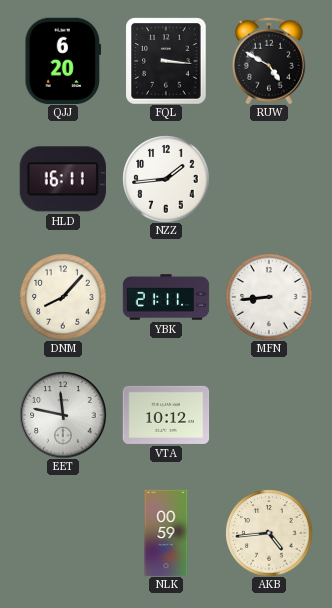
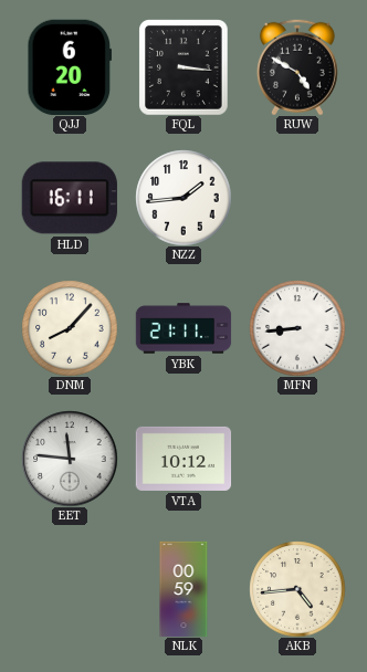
EET: 11:47 -> 11:46
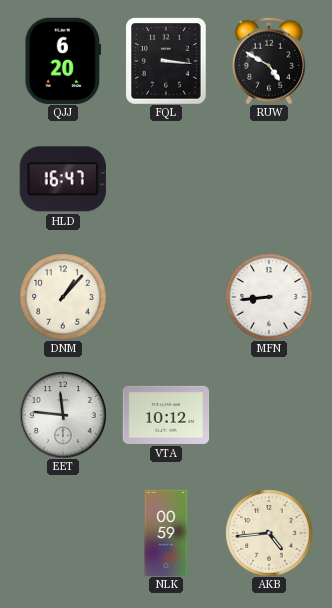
HLD: 16:11 -> 16:47
NZZ: 1:44 -> none
DNM: 8:07 -> 1:07
YBK: 21:11 -> none
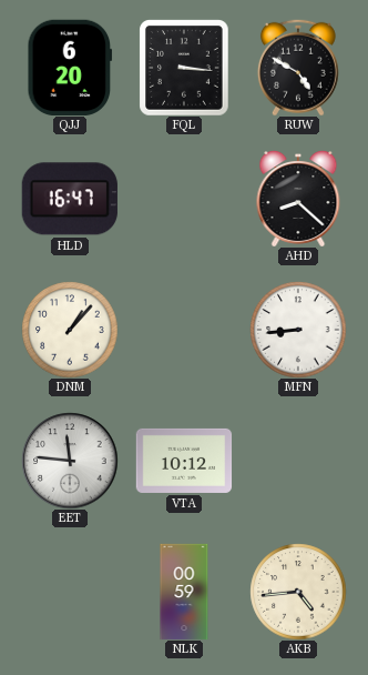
AHD: none -> 8:22
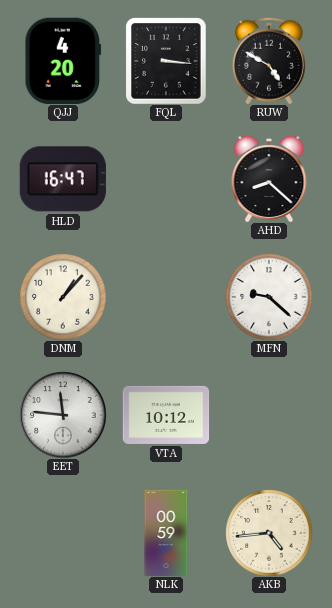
QJJ: 6:20 -> 4:20
MFN: 8:44 -> 9:22
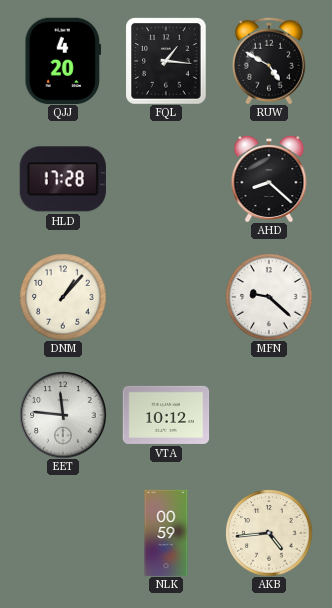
FQL: 3:16 -> 1:16
HLD: 16:47 -> 17:28
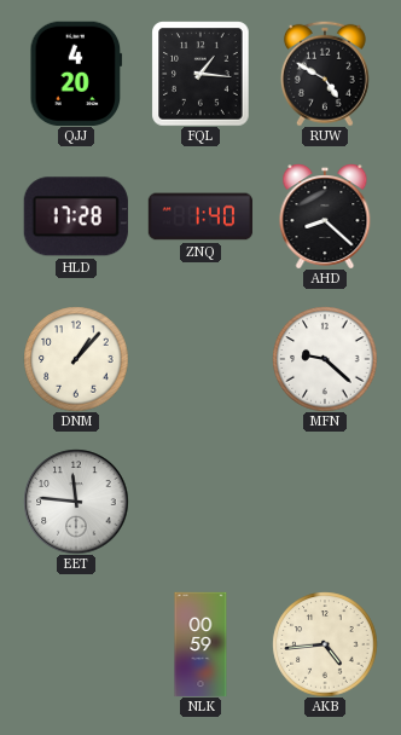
ZNQ: none -> 1:40
VTA: 10:12 -> none
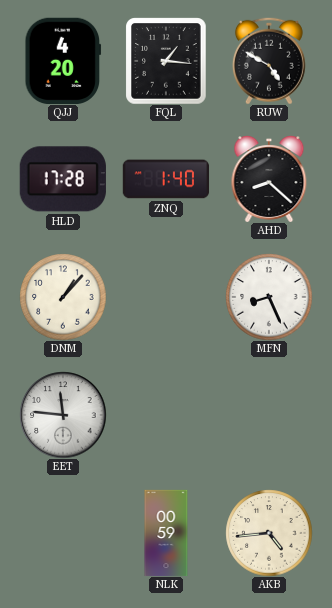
MFN: 9:22 -> 8:26
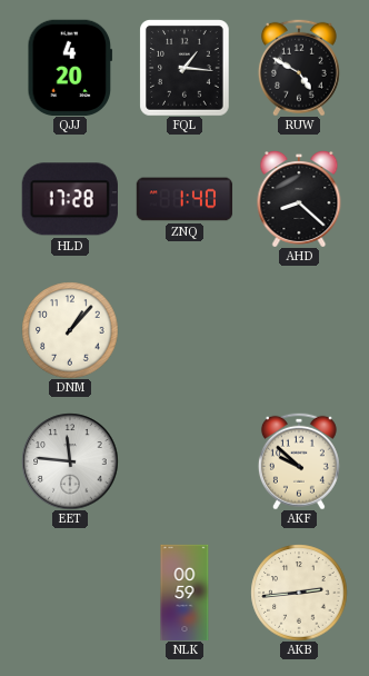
MFN: 8:26 -> none
AKF: none -> 9:52
AKB: 4:44 -> 2:44
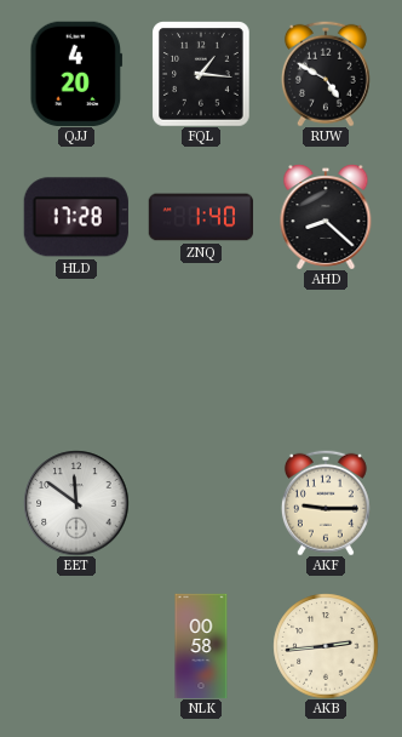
DNM: 1:07 -> none
EET: 11:46 -> 11:51
AKF: 9:52 -> 9:15
NLK: 00:59 -> 00:58
